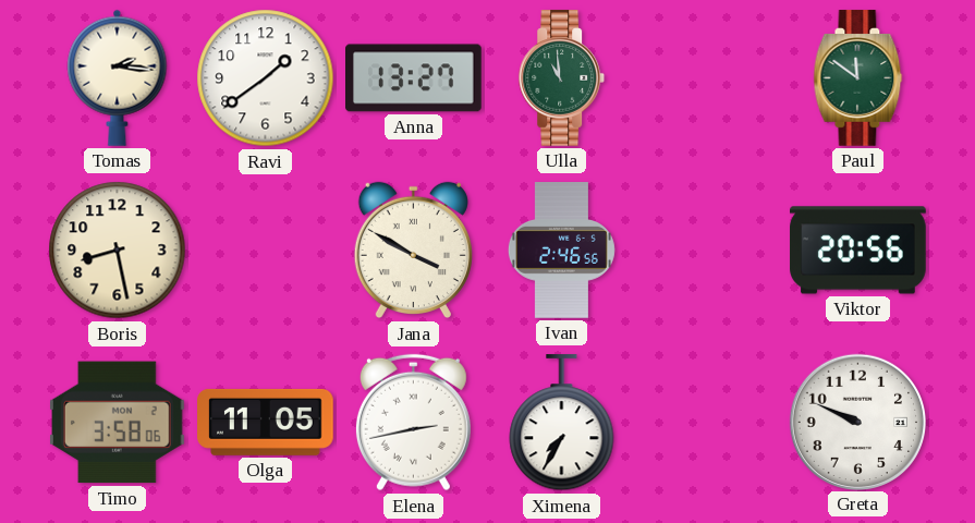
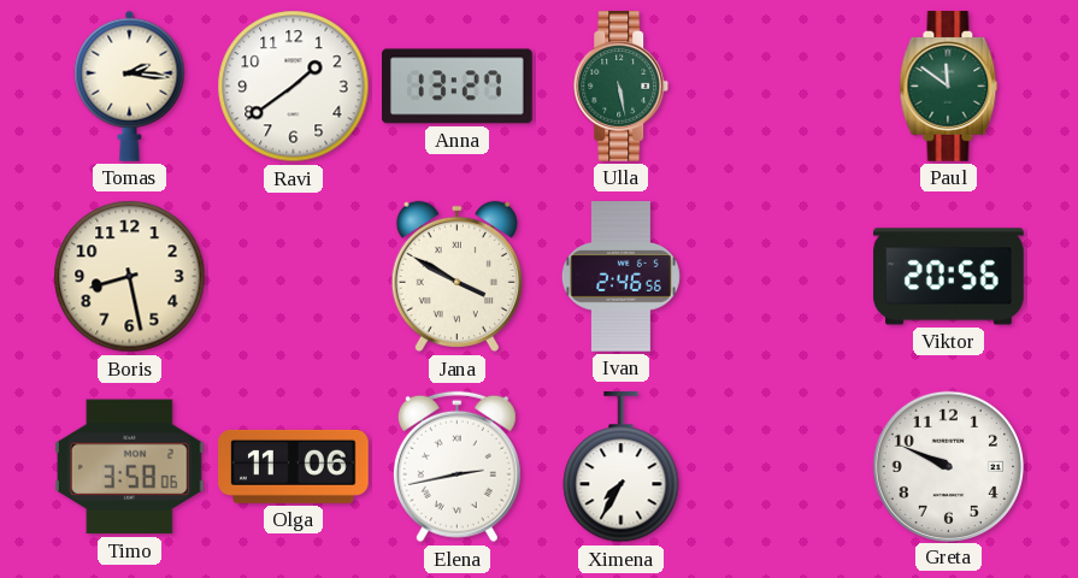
Ulla: 10:59 -> 5:28
Olga: 11:05 -> 11:06
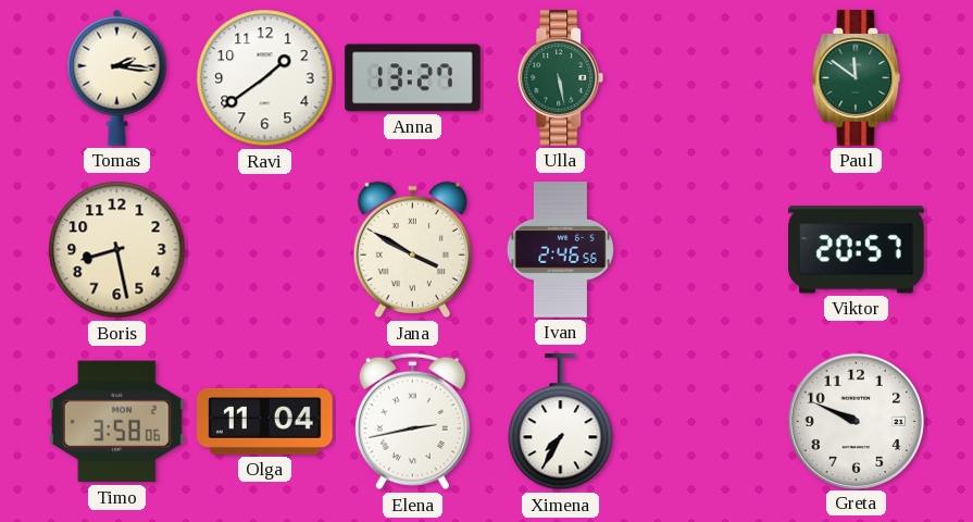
Viktor: 20:56 -> 20:57
Olga: 11:06 -> 11:04
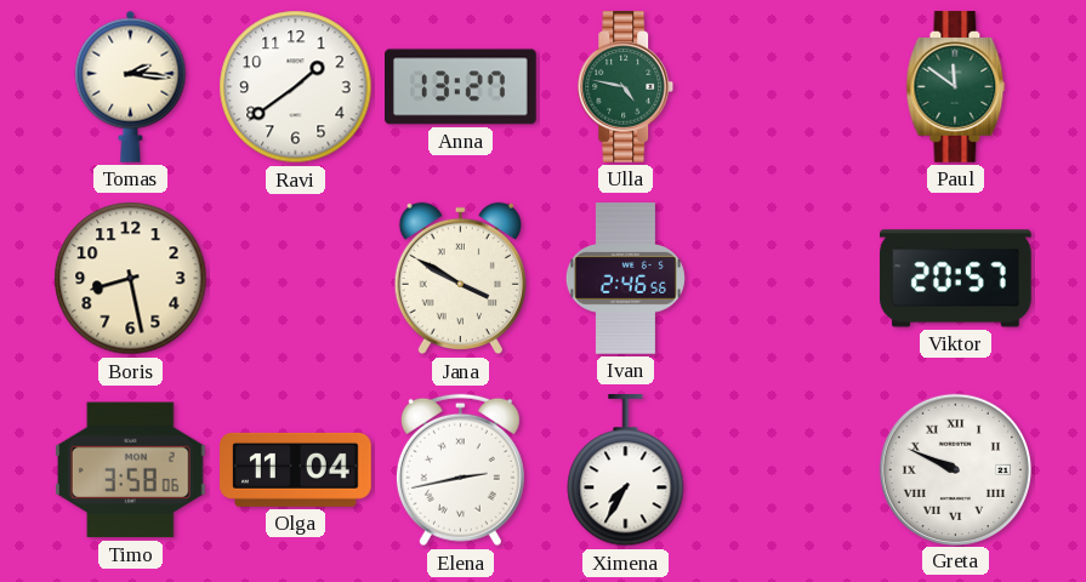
Ulla: 5:28 -> 4:47
Greta numerals: Arabic -> Roman
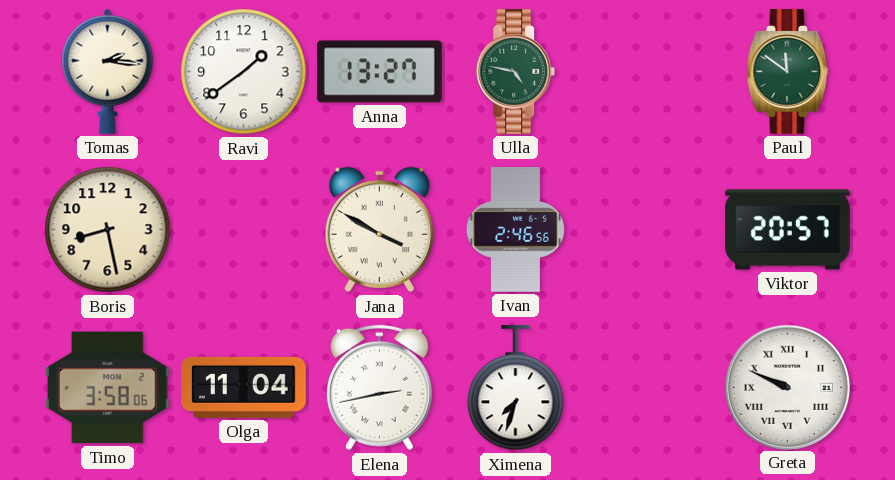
Ximena: 7:35 -> 7:33
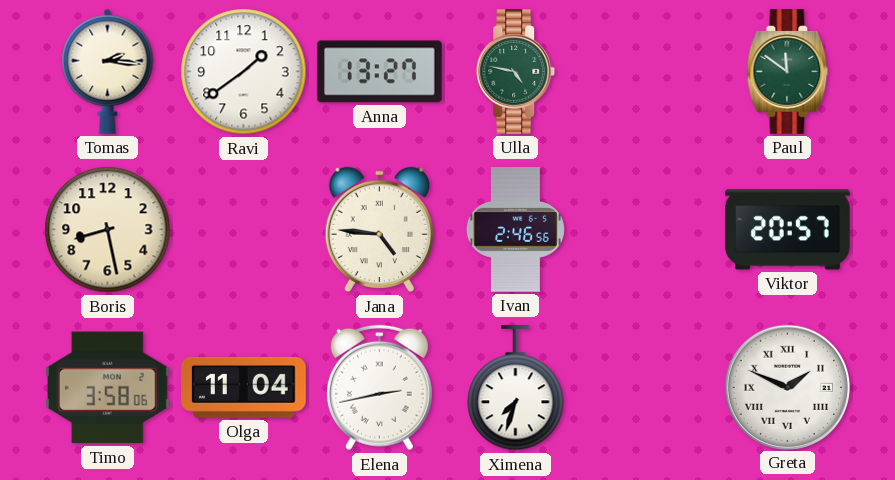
Jana: 3:50 -> 4:46
Greta: 9:49 -> 1:49
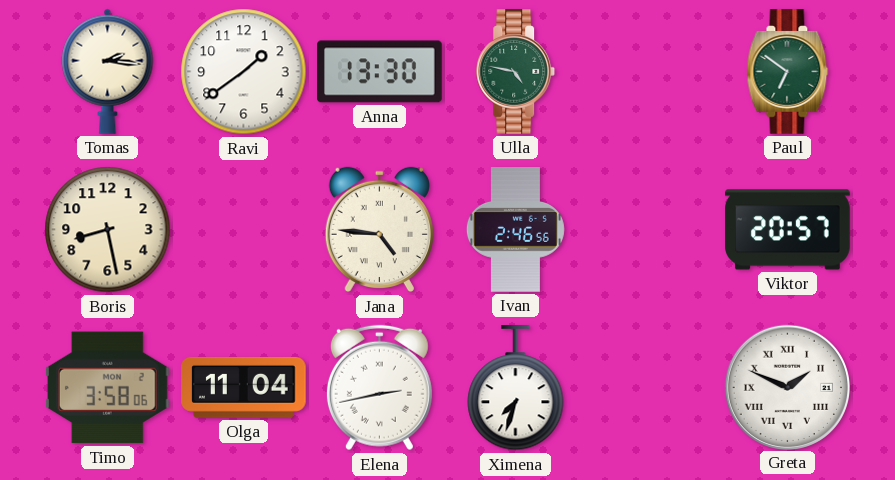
Anna: 13:27 -> 13:30
Paul: 11:51 -> 6:51
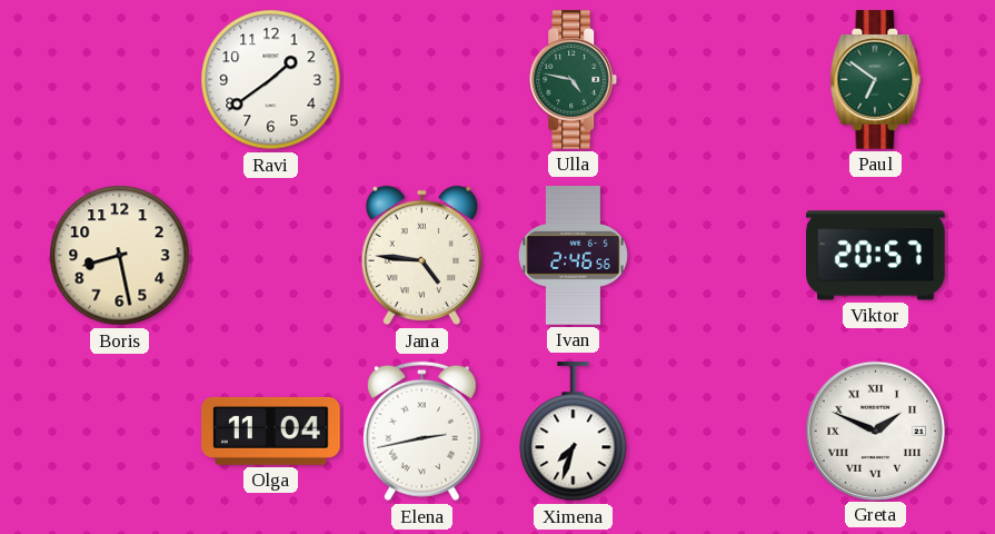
Tomas: 2:16 -> none
Anna: 13:30 -> none
Timo: 3:58 -> none
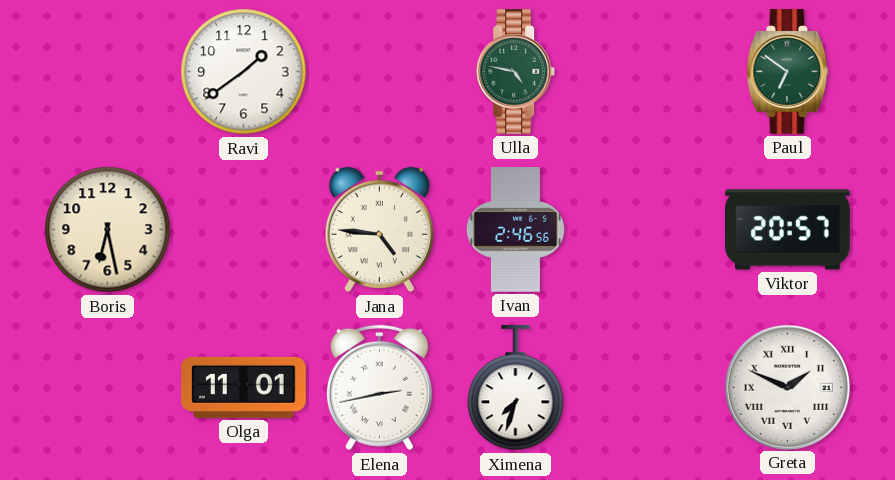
Boris: 8:28 -> 6:28
Olga: 11:04 -> 11:01
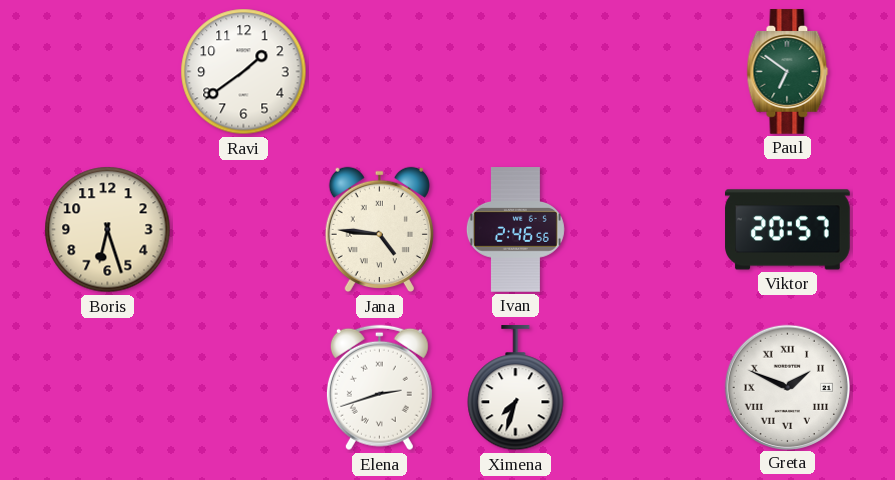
Ulla: 4:47 -> none
Boris: 6:28 -> 6:27
Olga: 11:01 -> none
Elena: 2:43 -> 2:42
